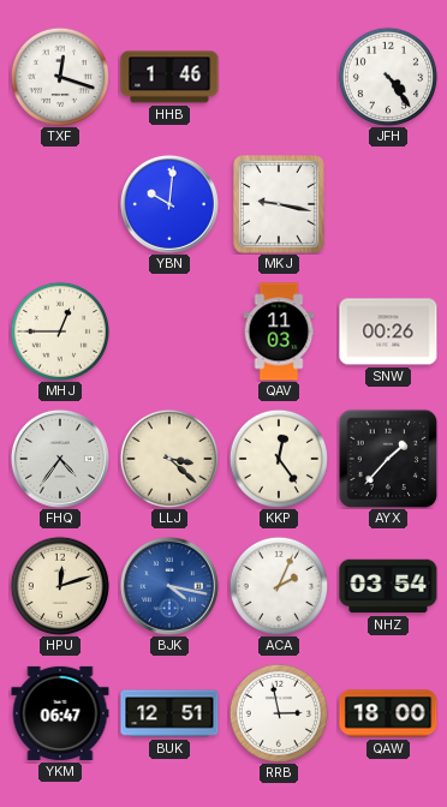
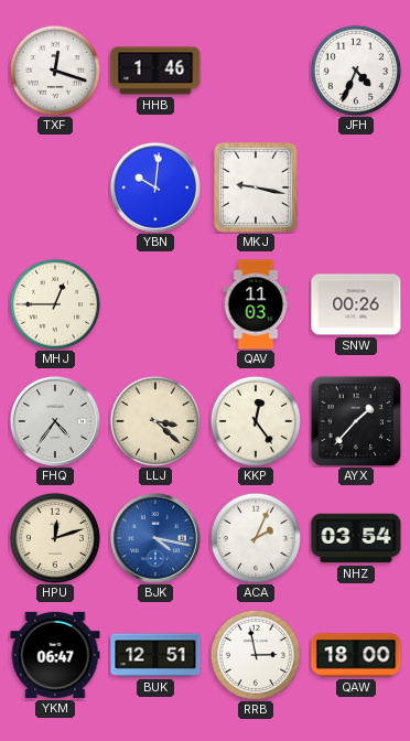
JFH: 4:24 -> 4:34
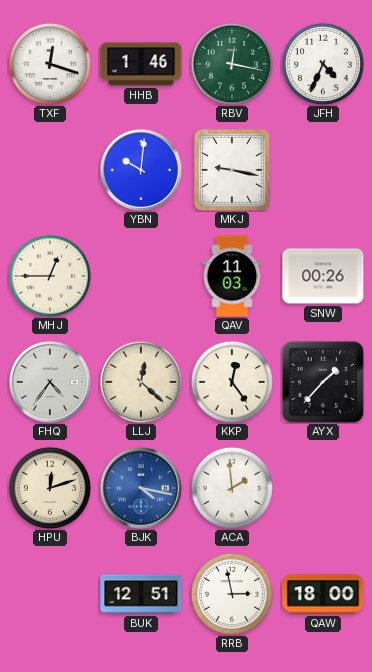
RBV: none -> 12:17
LLJ: 3:22 -> 12:22
ACA: 2:04 -> 1:59
NHZ: 03:54 -> none
YKM: 06:47 -> none
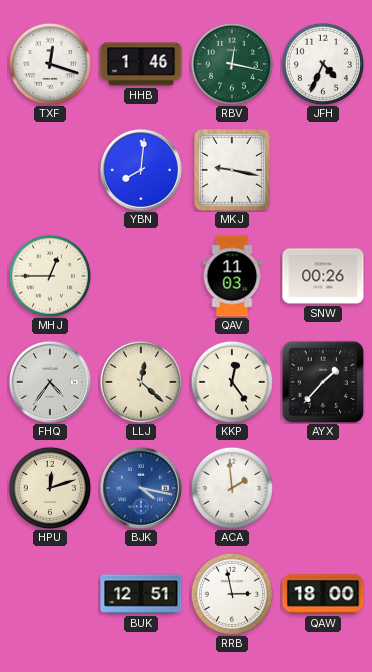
YBN: 10:01 -> 8:01
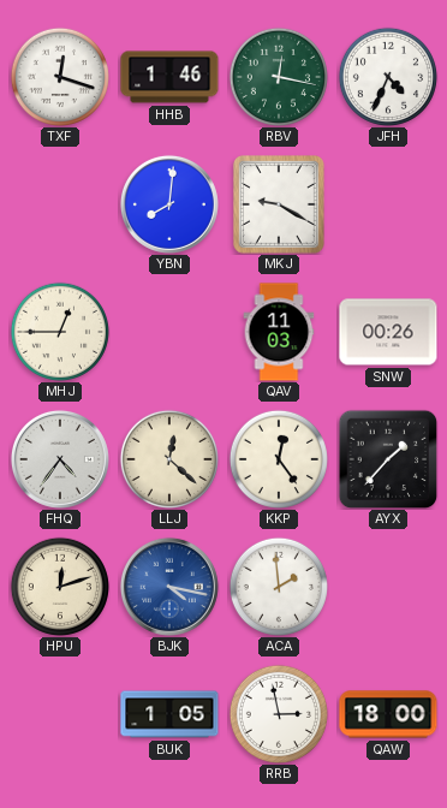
MKJ: 9:17 -> 9:20
BUK: 12:51 -> 1:05
